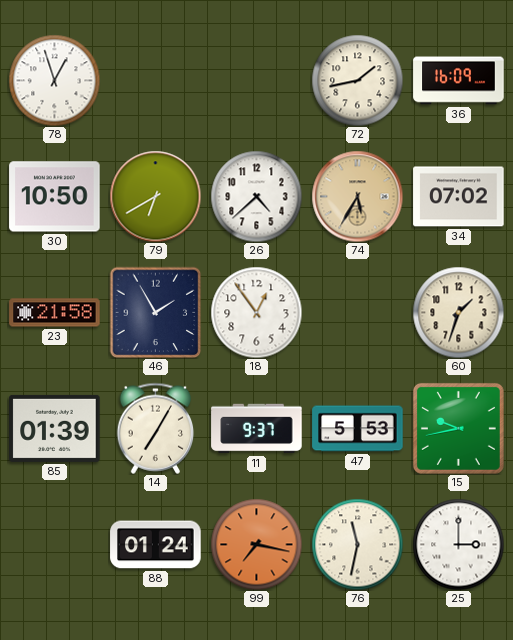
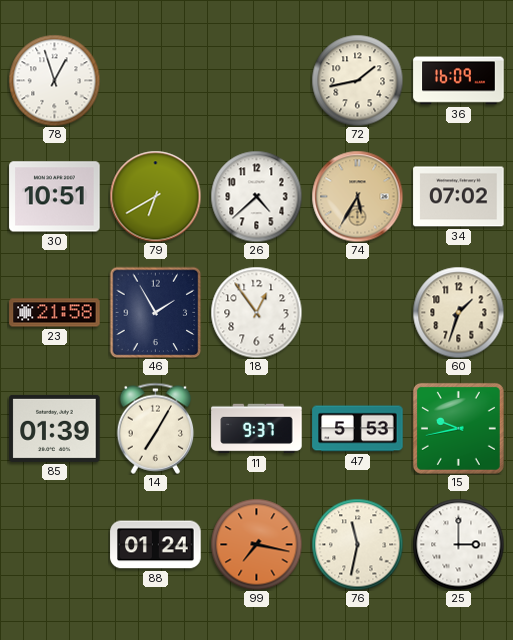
30: 10:50 -> 10:51
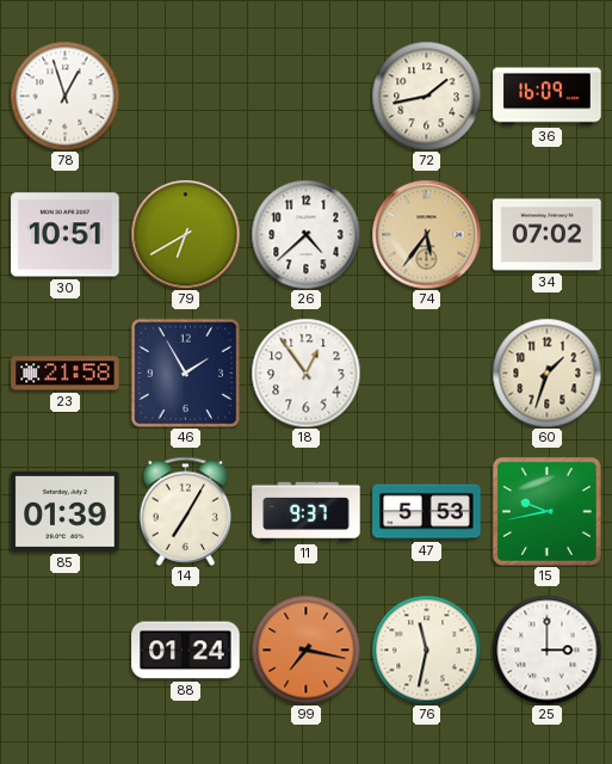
74: 5:35 -> 5:36
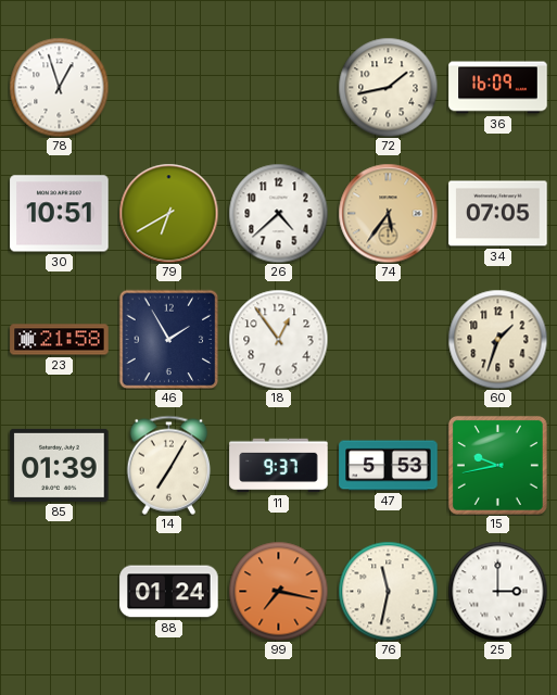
34: 07:02 -> 07:05
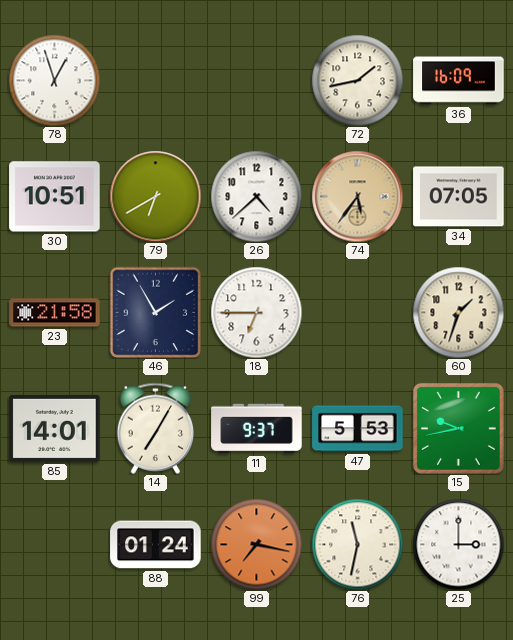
18: 12:54 -> 6:45
85: 01:39 -> 14:01
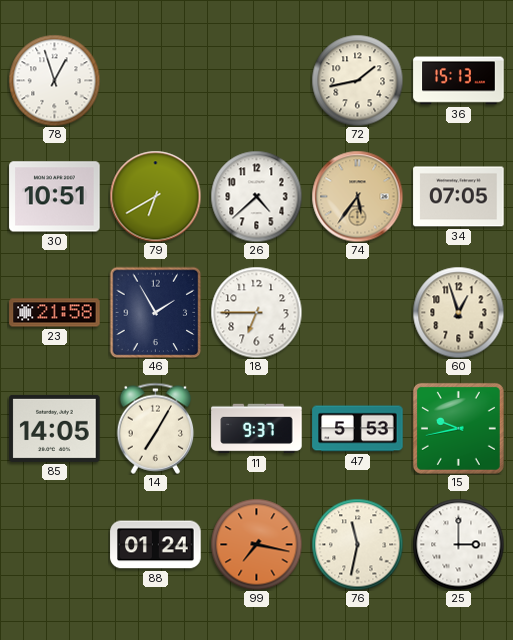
36: 16:09 -> 15:13
60: 1:33 -> 12:57
85: 14:01 -> 14:05
